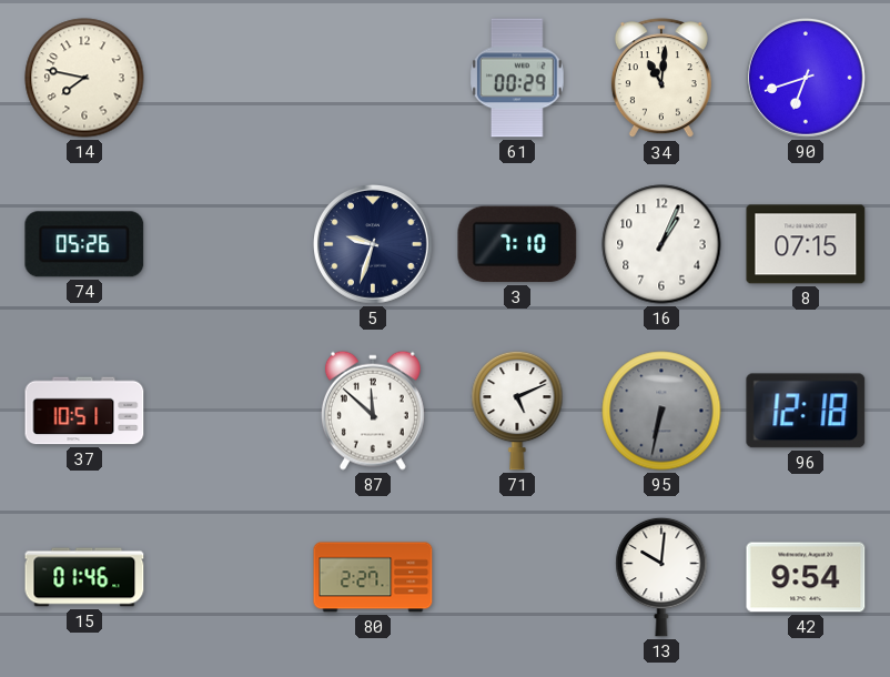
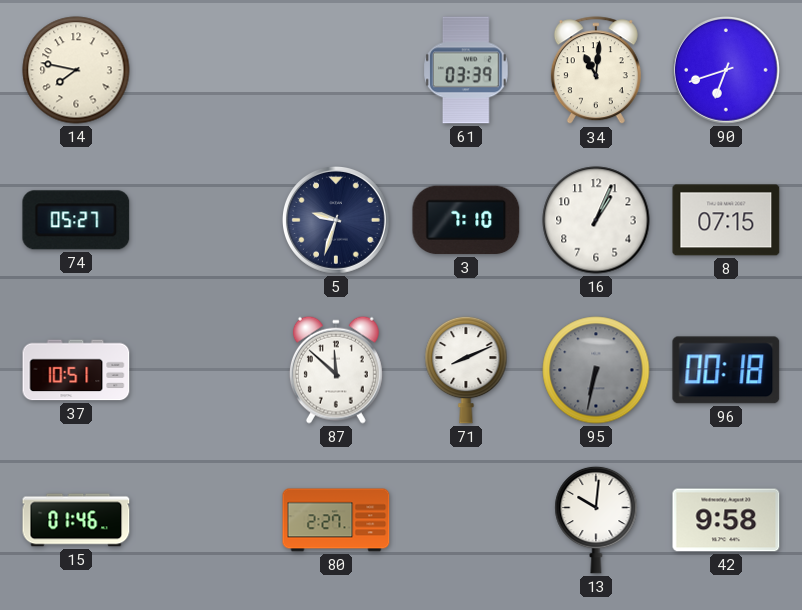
61: 00:29 -> 03:39
74: 05:26 -> 05:27
71: 5:11 -> 8:11
96: 12:18 -> 00:18
42: 9:54 -> 9:58
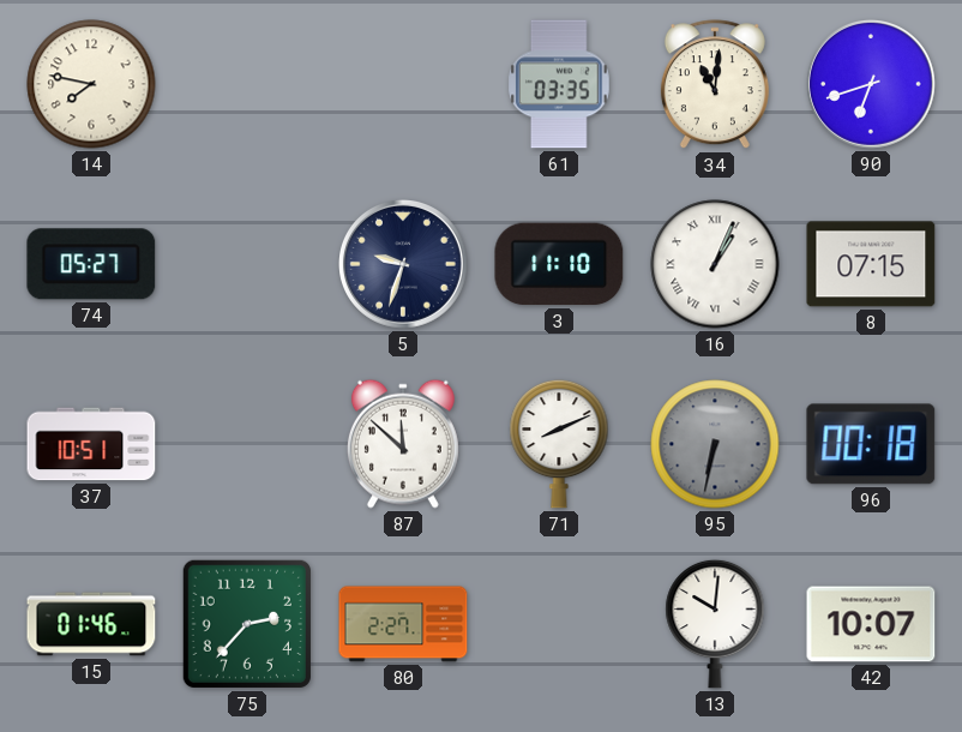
61: 03:39 -> 03:35
3: 7:10 -> 11:10
16 numerals: Arabic -> Roman
75: none -> 2:37
42: 9:58 -> 10:07
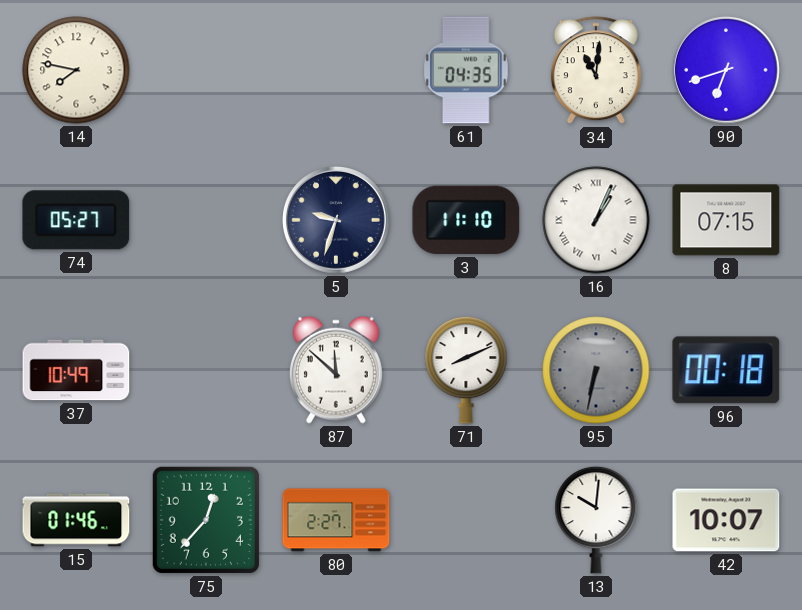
61: 03:35 -> 04:35
37: 10:51 -> 10:49
75: 2:37 -> 12:37
